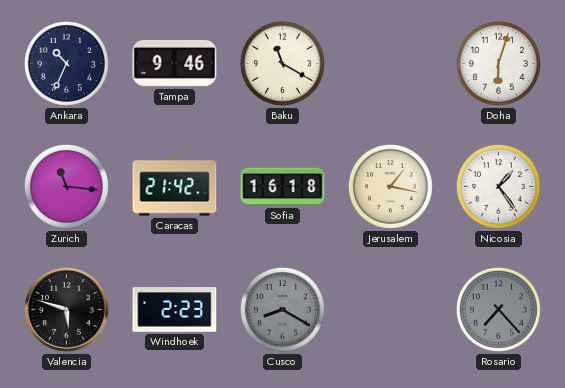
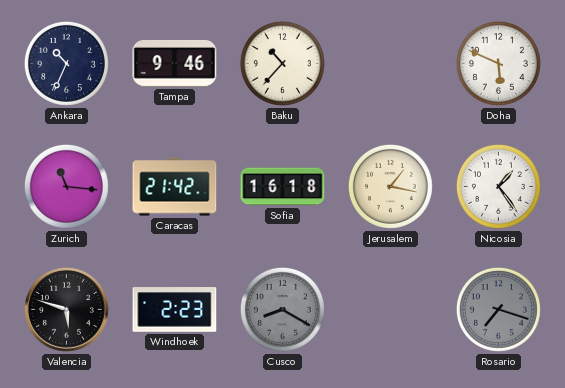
Baku: 11:20 -> 10:37
Doha: 6:03 -> 5:49
Rosario: 7:23 -> 7:18
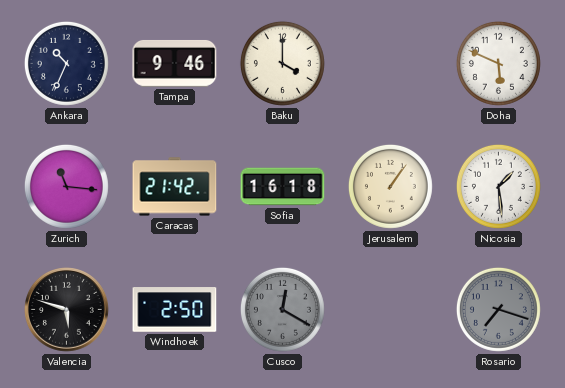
Baku: 10:37 -> 4:00
Jerusalem: 1:17 -> 1:06
Nicosia: 1:24 -> 1:29
Windhoek: 2:23 -> 2:50
Cusco: 8:20 -> 12:20
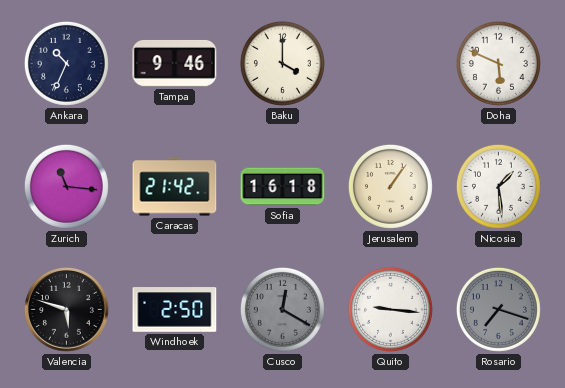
Quito: none -> 9:16
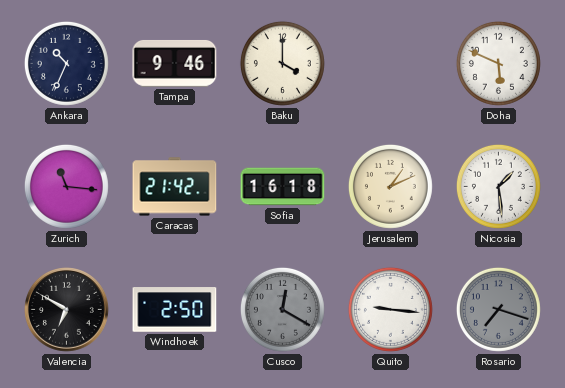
Jerusalem: 1:06 -> 1:11
Valencia: 5:48 -> 6:50
